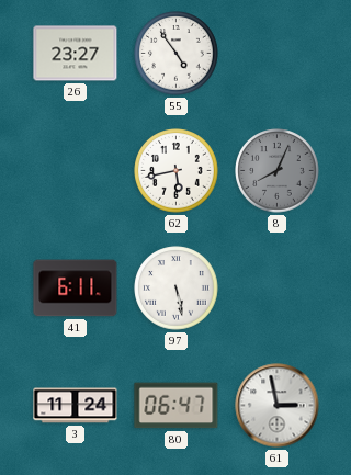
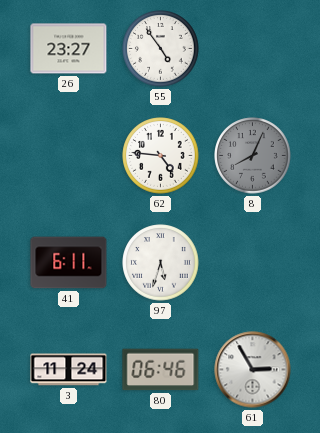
62: 5:43 -> 4:46
97: 5:28 -> 5:33
80: 06:47 -> 06:46
61: 2:58 -> 2:55
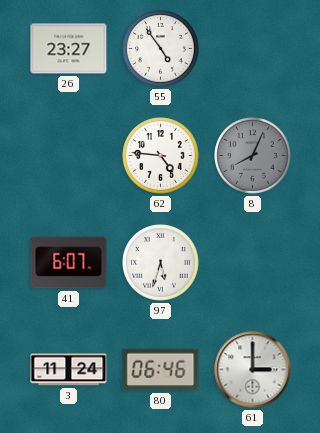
41: 6:11 -> 6:07
61: 2:55 -> 3:00
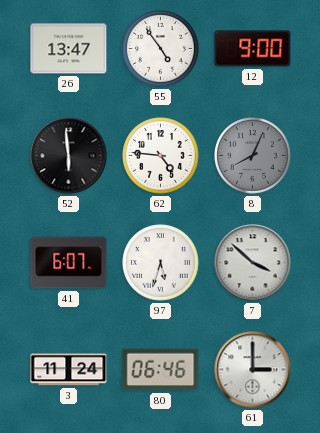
26: 23:27 -> 13:47
12: none -> 9:00
52: none -> 5:59
7: none -> 3:52
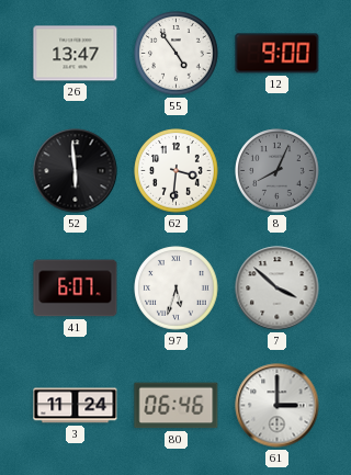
62: 4:46 -> 3:31
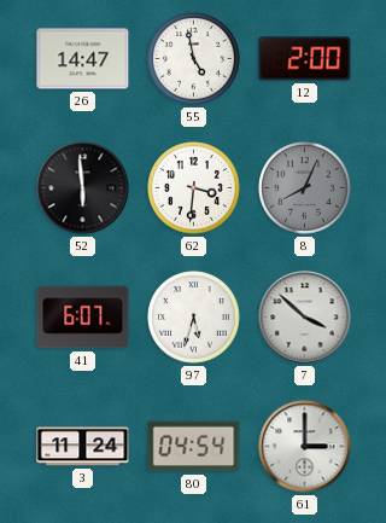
26: 13:47 -> 14:47
55: 4:54 -> 4:58
12: 9:00 -> 2:00
80: 06:46 -> 04:54
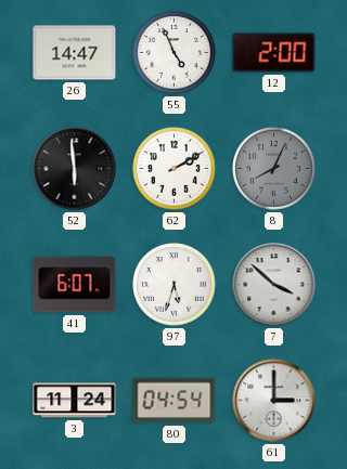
55: 4:58 -> 4:56
62: 3:31 -> 2:10
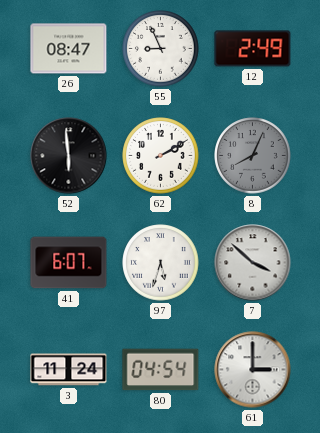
26: 14:47 -> 08:47
55: 4:56 -> 8:56
12: 2:00 -> 2:49
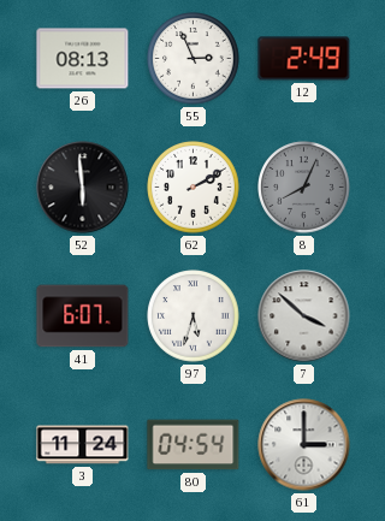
26: 08:47 -> 08:13
55: 8:56 -> 2:56
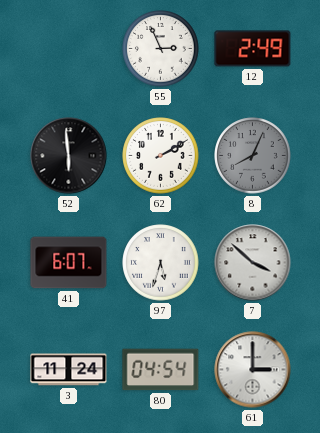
26: 08:13 -> none
